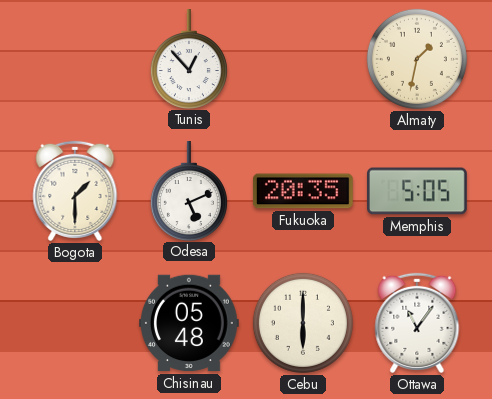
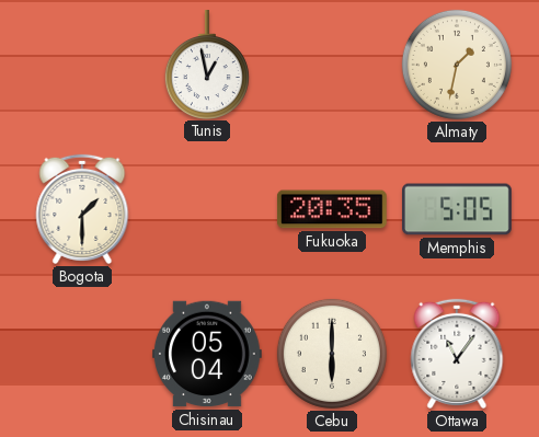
Tunis: 12:53 -> 12:58
Odesa: 5:11 -> none
Chisinau: 05:48 -> 05:04
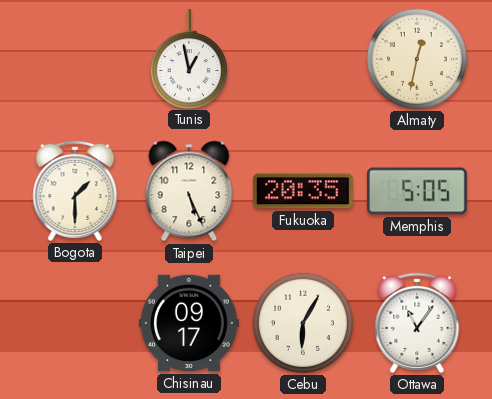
Almaty: 1:32 -> 12:32
Taipei: none -> 5:26
Chisinau: 05:04 -> 09:17
Cebu: 6:00 -> 6:05
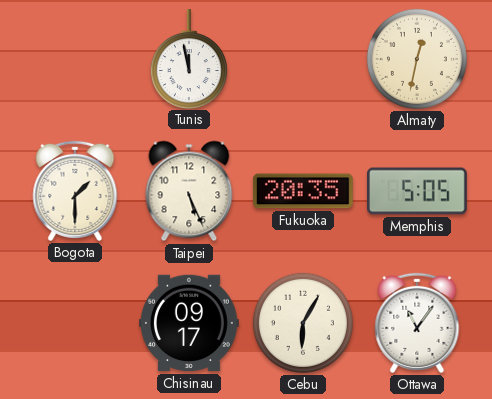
Tunis: 12:58 -> 11:58
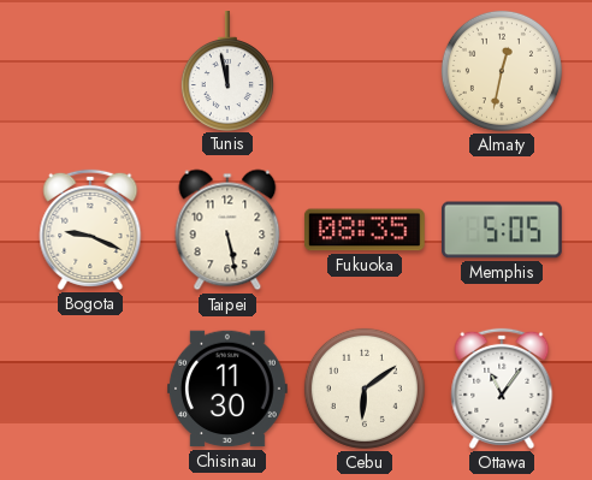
Bogota: 1:30 -> 9:19
Taipei: 5:26 -> 5:28
Fukuoka: 20:35 -> 08:35
Chisinau: 09:17 -> 11:30
Cebu: 6:05 -> 6:09
